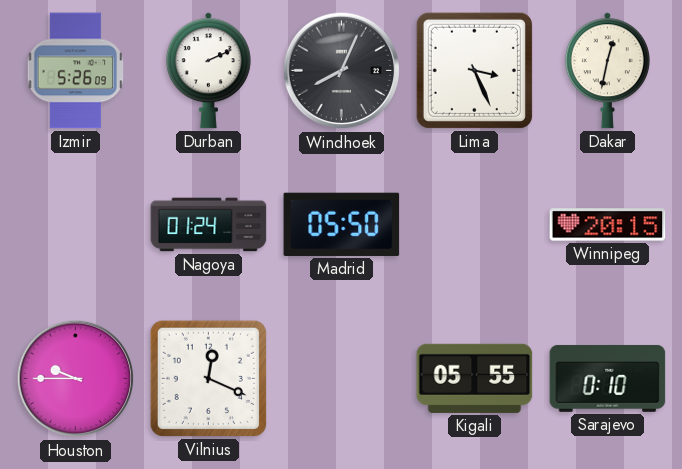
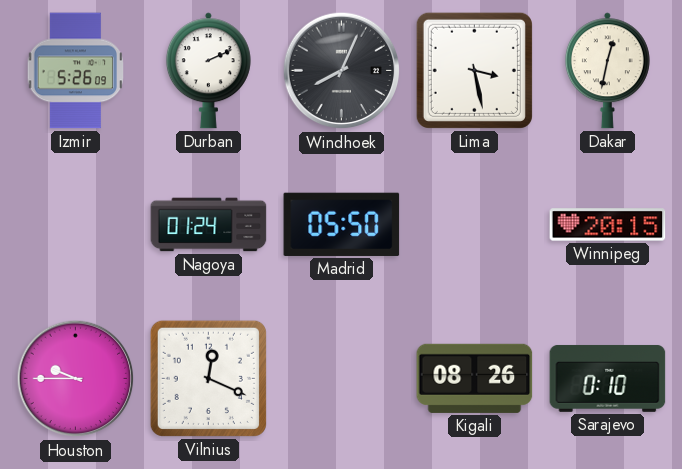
Lima: 3:26 -> 3:28
Kigali: 05:55 -> 08:26
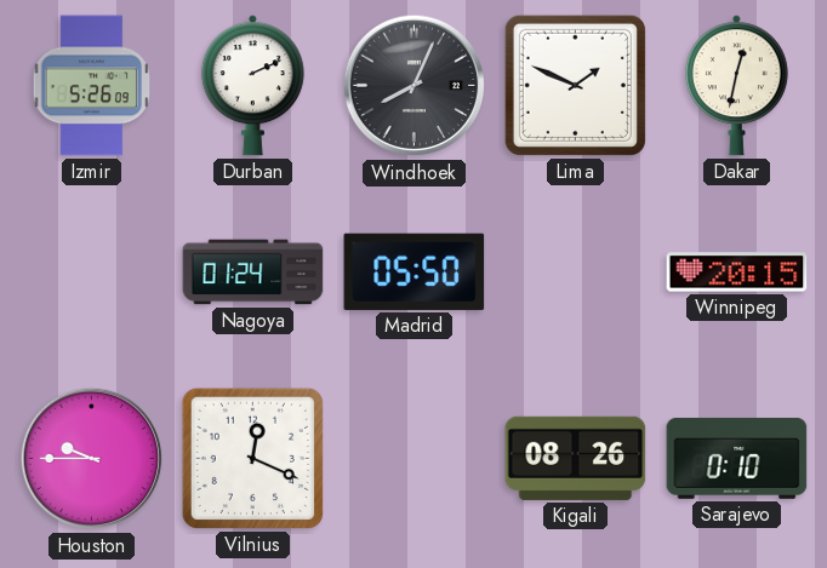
Lima: 3:28 -> 1:49
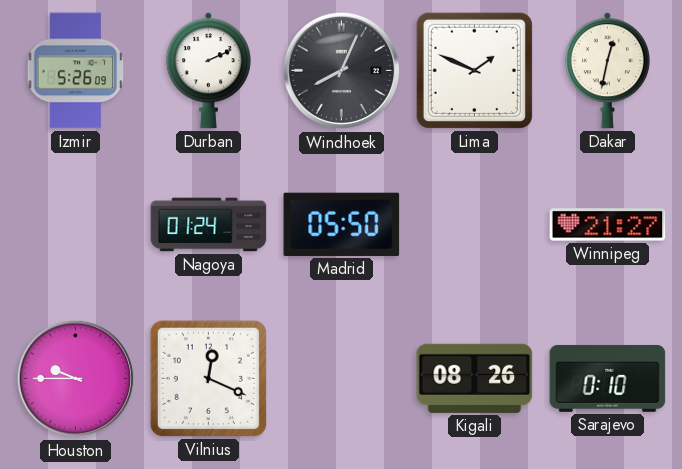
Winnipeg: 20:15 -> 21:27
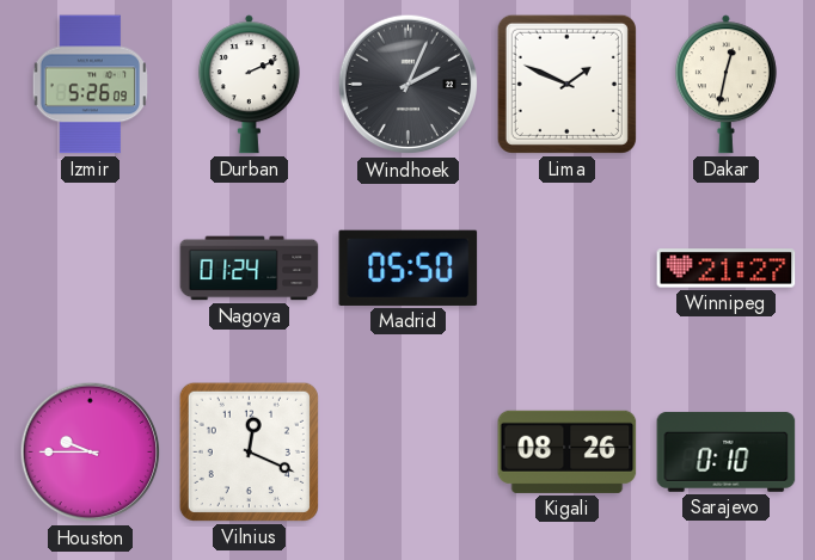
Windhoek: 8:04 -> 2:04
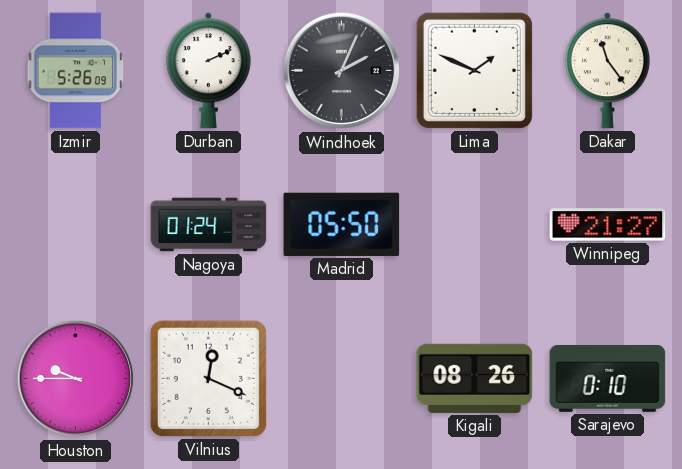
Dakar: 12:32 -> 11:24
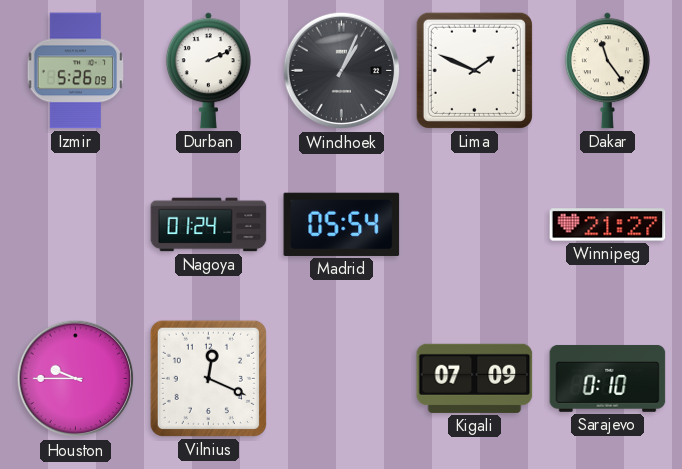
Windhoek: 2:04 -> 1:04
Madrid: 05:50 -> 05:54
Kigali: 08:26 -> 07:09
